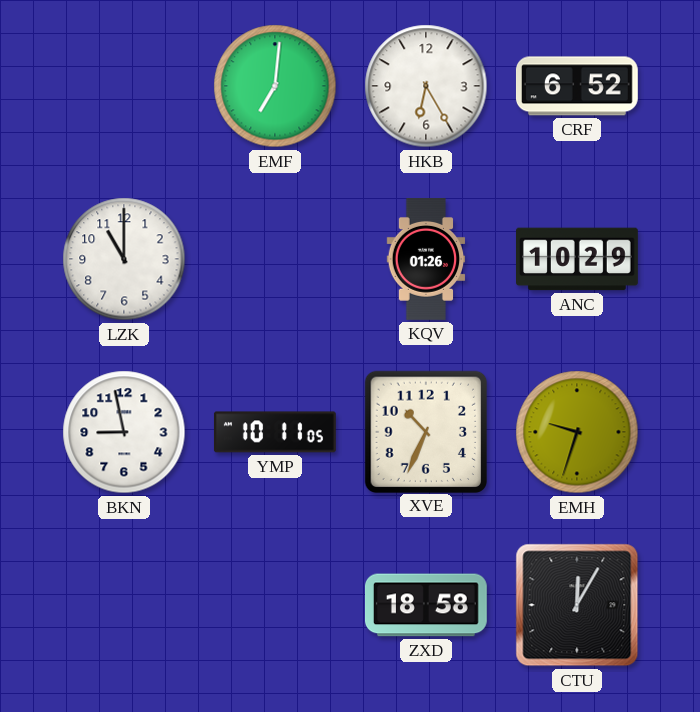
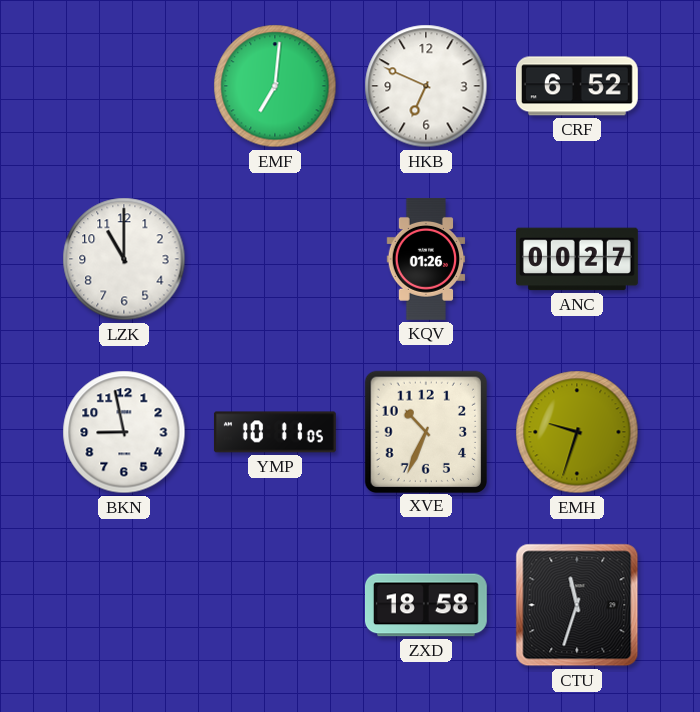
HKB: 6:25 -> 6:49
ANC: 10:29 -> 00:27
CTU: 12:05 -> 11:33
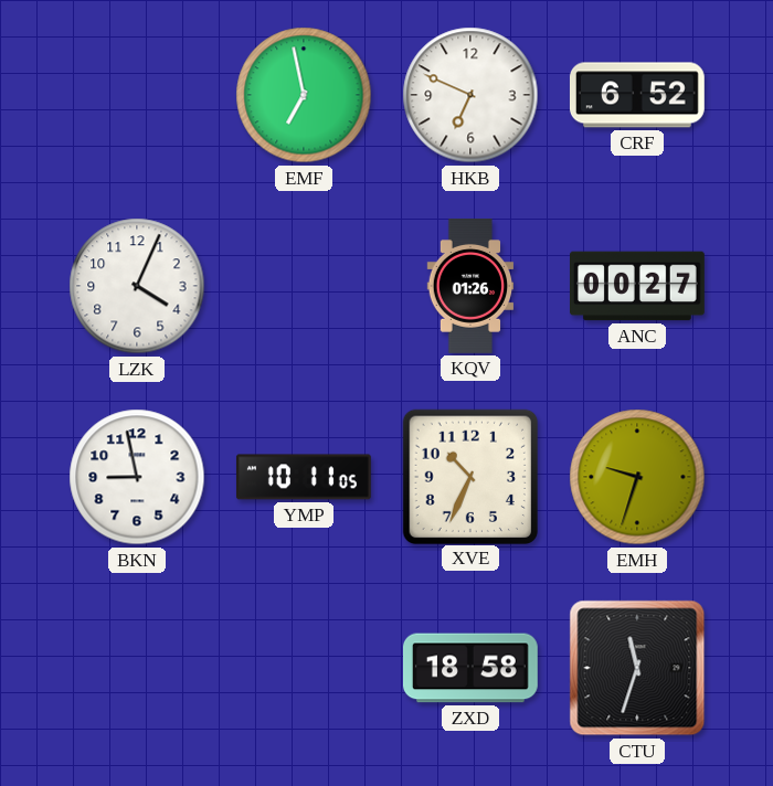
EMF: 7:01 -> 6:58
LZK: 11:00 -> 4:04
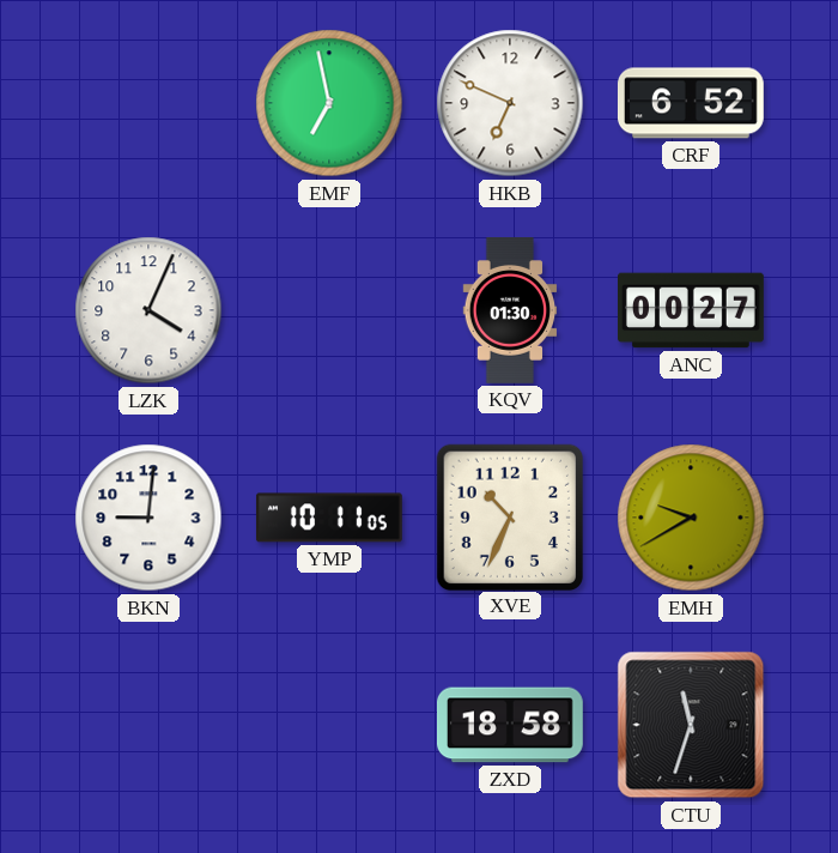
KQV: 01:26 -> 01:30
BKN: 8:58 -> 9:01
EMH: 9:33 -> 9:40
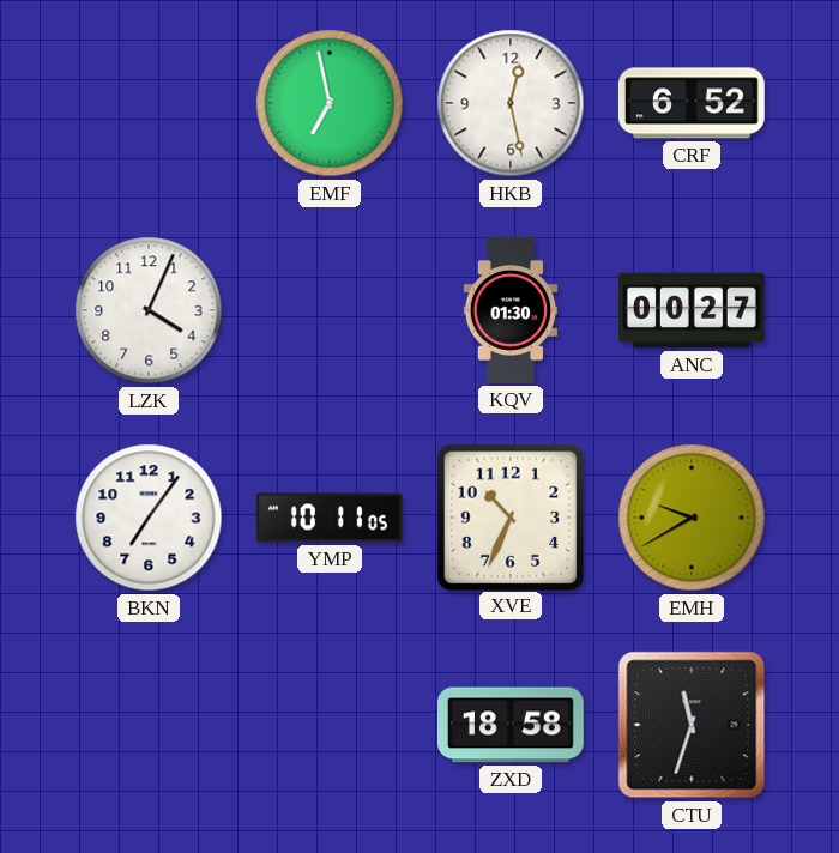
HKB: 6:49 -> 12:28
BKN: 9:01 -> 7:06
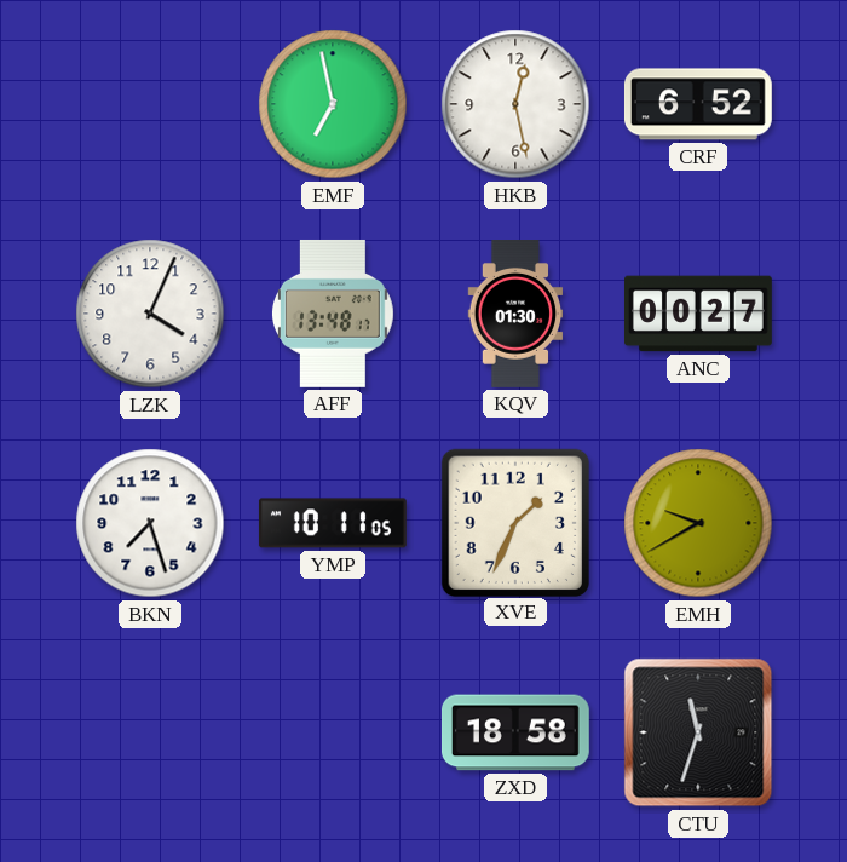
AFF: none -> 13:48
BKN: 7:06 -> 7:27
XVE: 10:34 -> 1:34
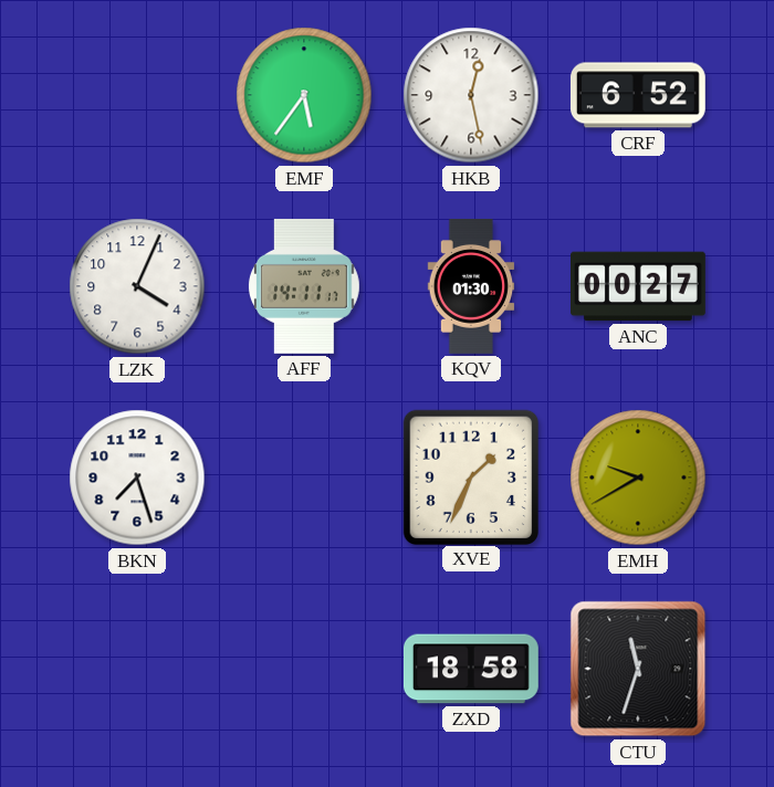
EMF: 6:58 -> 5:36
AFF: 13:48 -> 14:11
YMP: 10:11 -> none
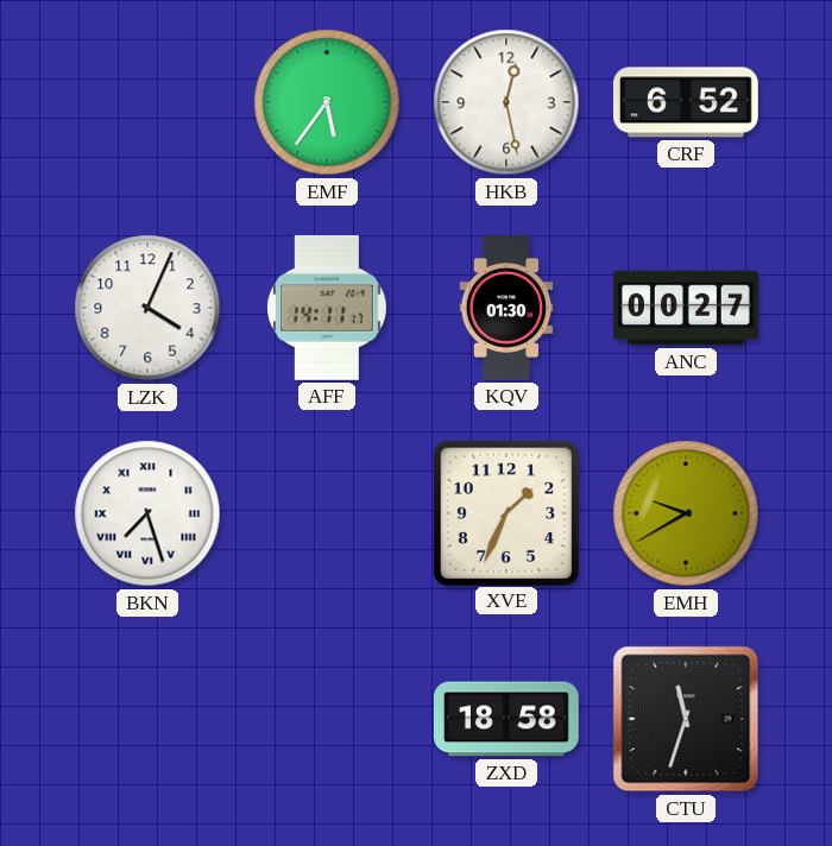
BKN numerals: Arabic -> Roman
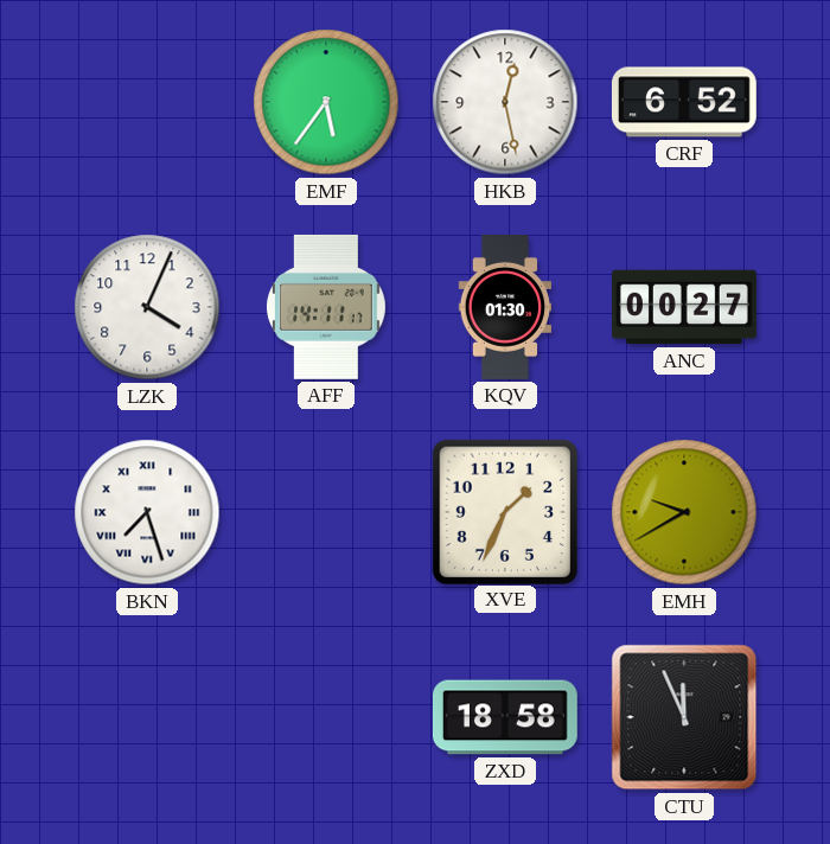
CTU: 11:33 -> 11:56
